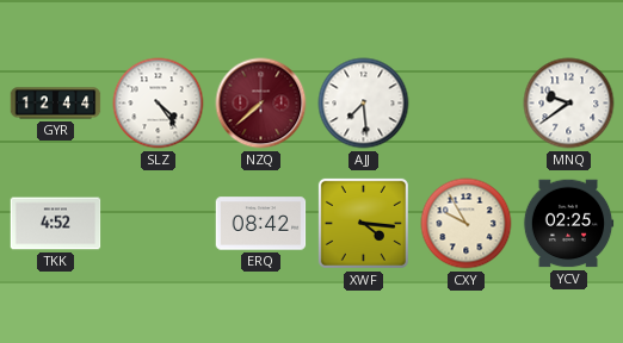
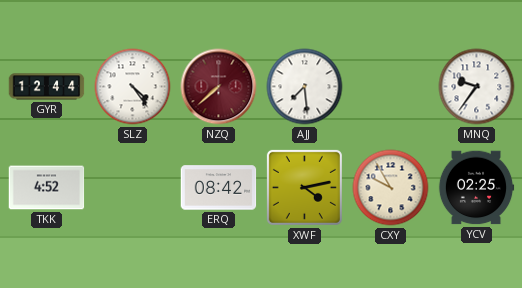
MNQ: 9:39 -> 9:36
XWF: 4:16 -> 4:13
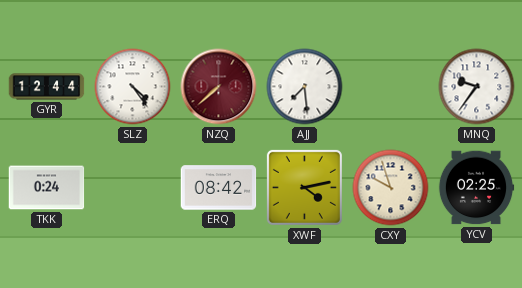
TKK: 4:52 -> 0:24
CXY: 9:55 -> 9:57
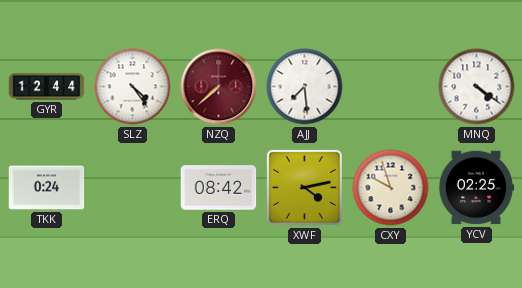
MNQ: 9:36 -> 4:21
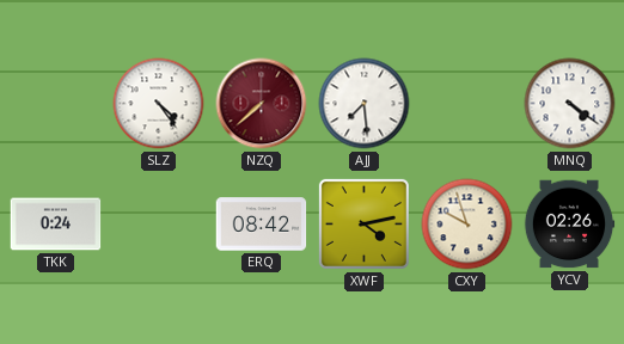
GYR: 12:44 -> none
YCV: 02:25 -> 02:26
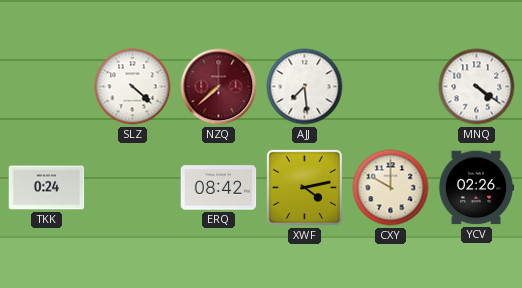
SLZ: 4:24 -> 4:22
CXY: 9:57 -> 10:00
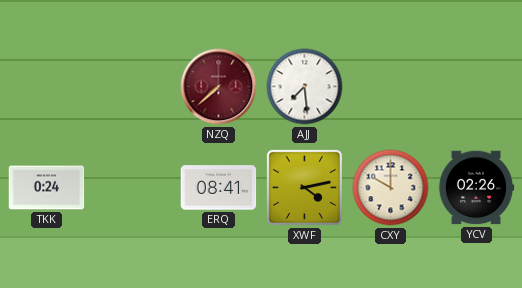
SLZ: 4:22 -> none
MNQ: 4:21 -> none
ERQ: 08:42 -> 08:41
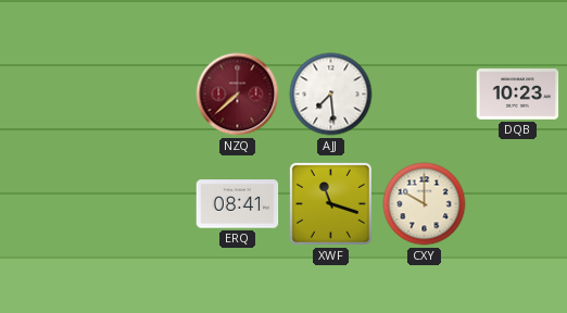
DQB: none -> 10:23
TKK: 0:24 -> none
XWF: 4:13 -> 11:18
YCV: 02:26 -> none
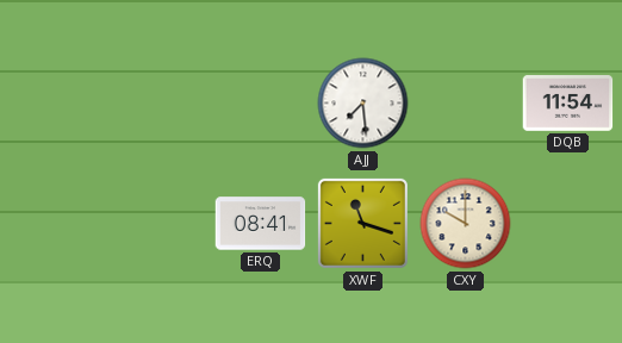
NZQ: 7:38 -> none
DQB: 10:23 -> 11:54
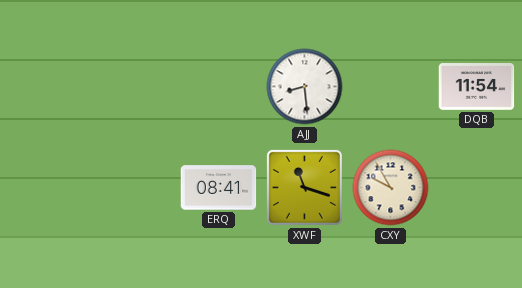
AJJ: 7:29 -> 8:29
CXY: 10:00 -> 9:55
